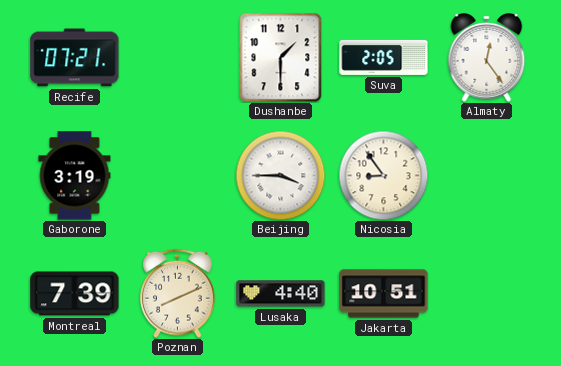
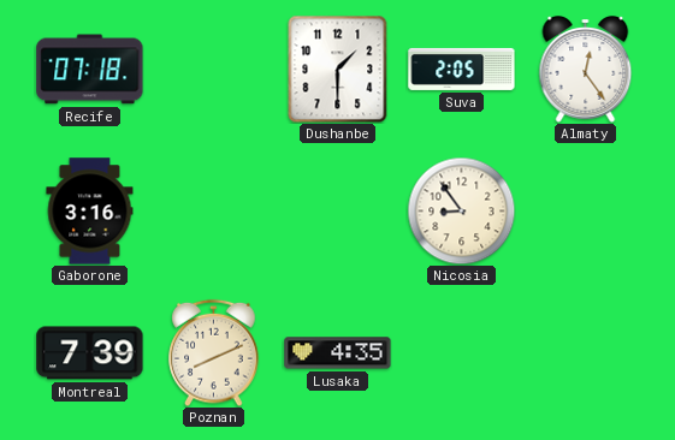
Recife: 07:21 -> 07:18
Gaborone: 3:19 -> 3:16
Beijing: 3:45 -> none
Lusaka: 4:40 -> 4:35
Jakarta: 10:51 -> none
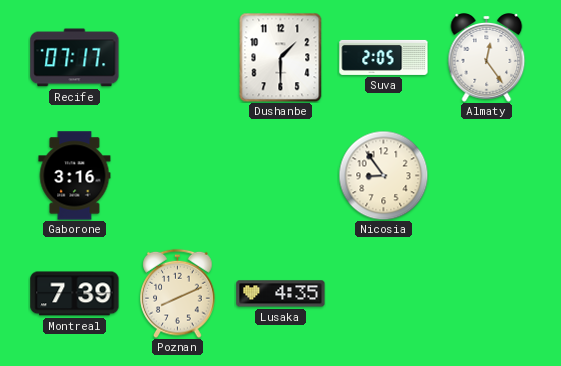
Recife: 07:18 -> 07:17
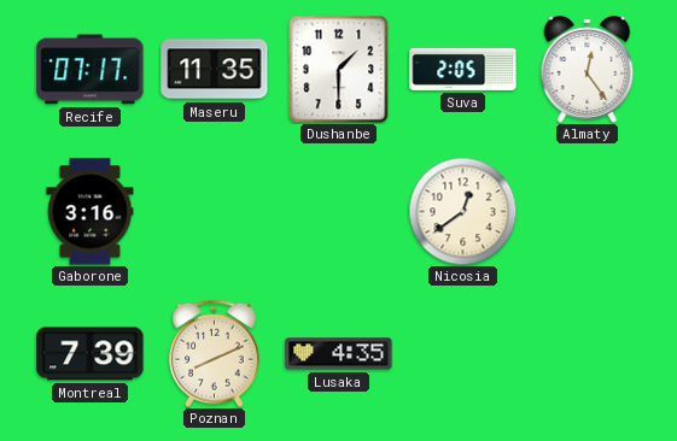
Maseru: none -> 11:35
Nicosia: 8:54 -> 12:39
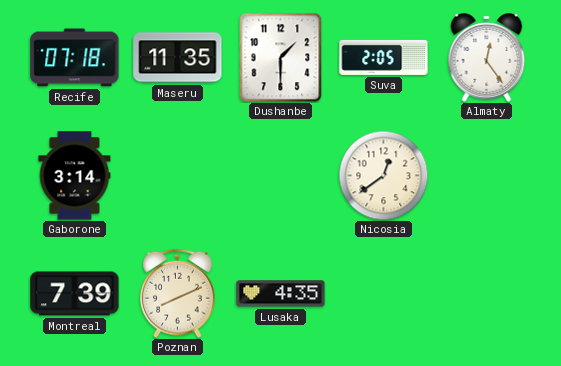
Recife: 07:17 -> 07:18
Gaborone: 3:16 -> 3:14
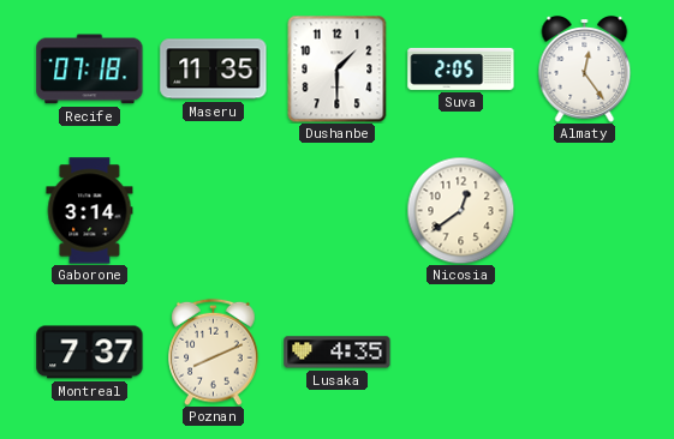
Montreal: 7:39 -> 7:37
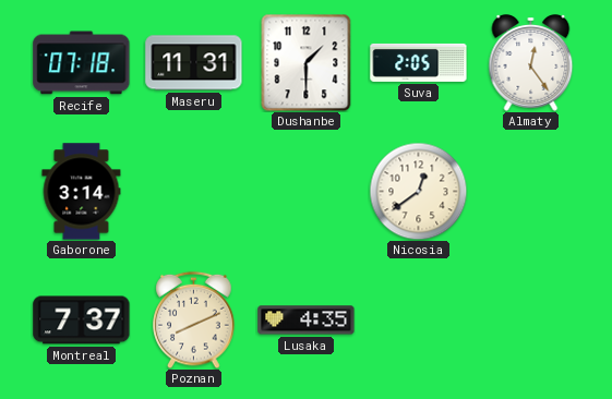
Maseru: 11:35 -> 11:31
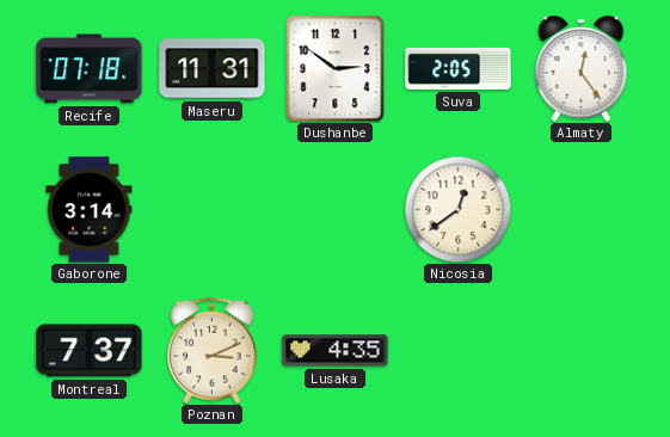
Dushanbe: 1:30 -> 2:51
Poznan: 8:11 -> 3:11
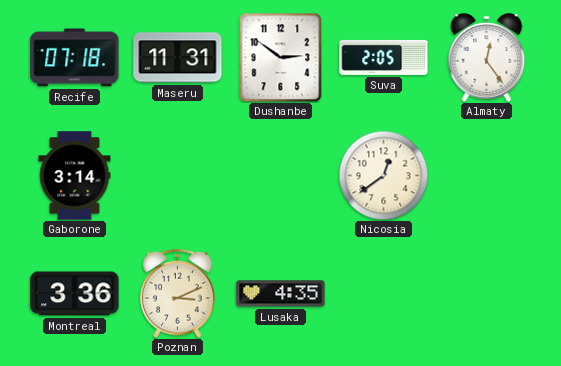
Montreal: 7:37 -> 3:36
